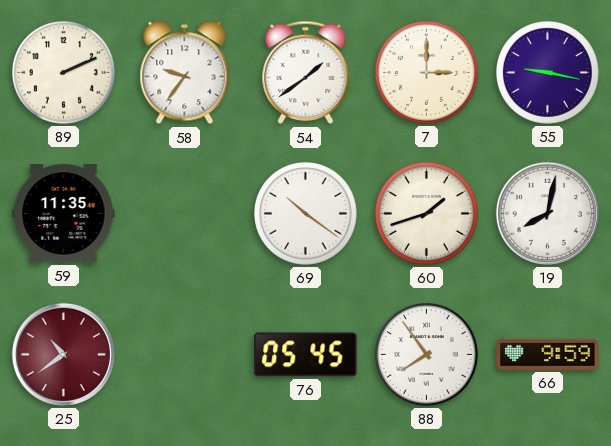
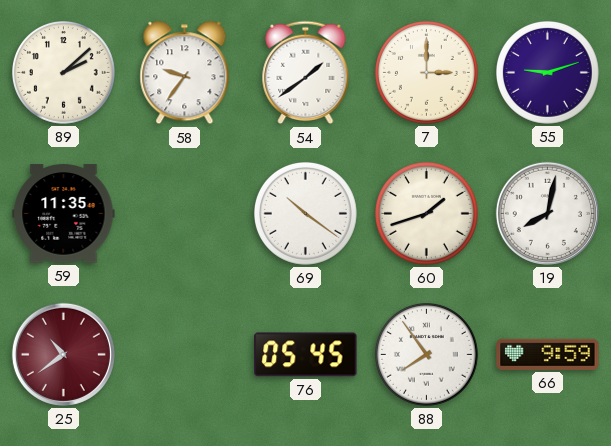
89: 2:11 -> 2:08
55: 9:17 -> 9:12
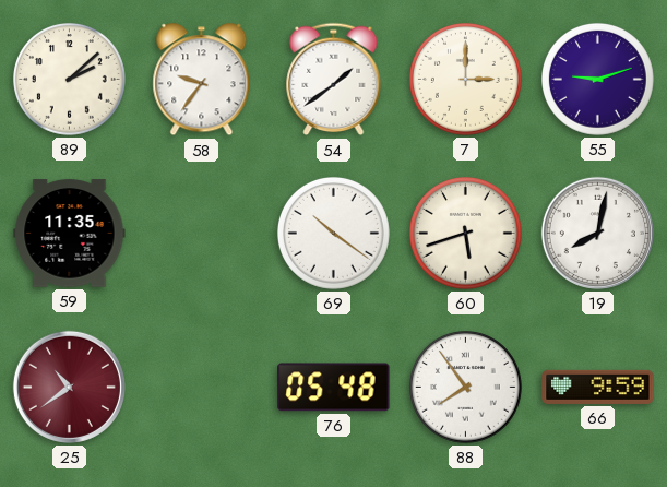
60: 1:42 -> 5:42
76: 05:45 -> 05:48
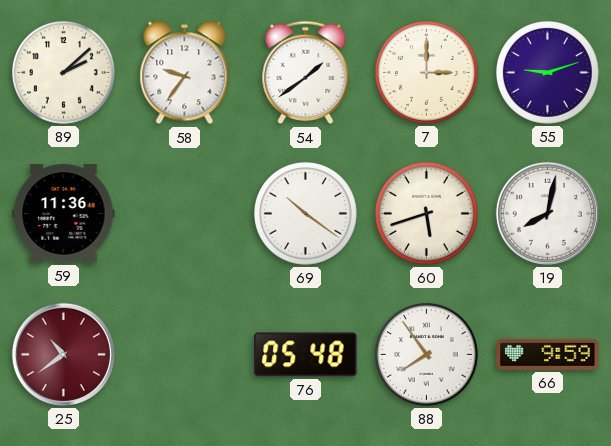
59: 11:35 -> 11:36
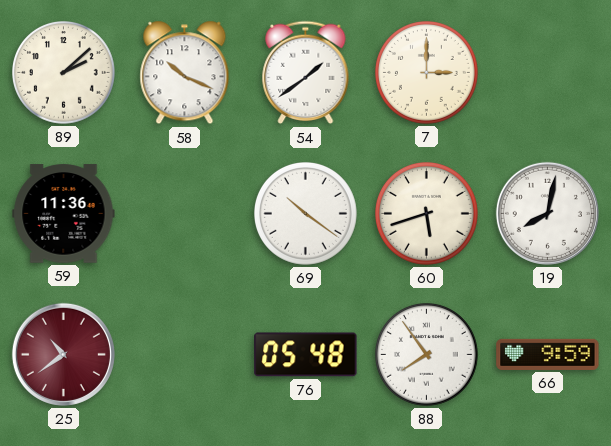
58: 9:36 -> 10:19
55: 9:12 -> none
